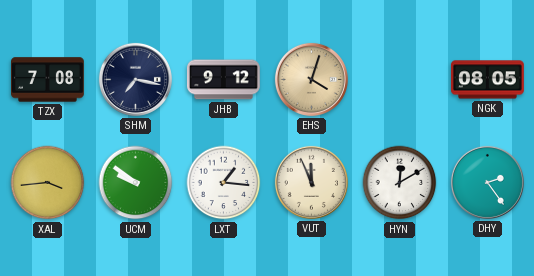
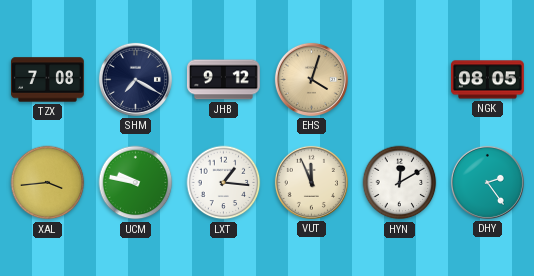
SHM: 7:17 -> 7:20
UCM: 9:51 -> 9:47
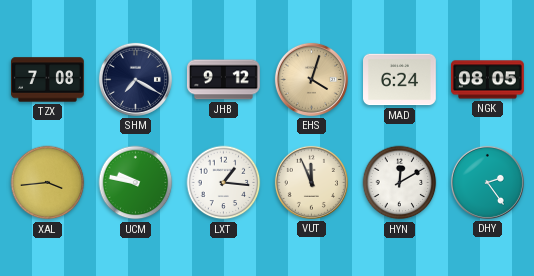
MAD: none -> 6:24
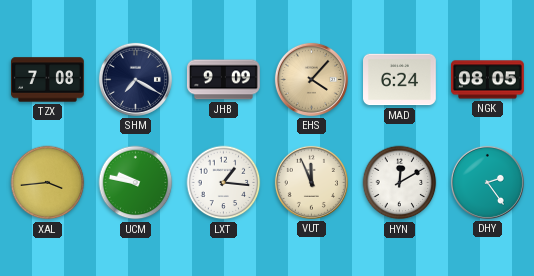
JHB: 9:12 -> 9:09
EHS: 4:03 -> 4:07
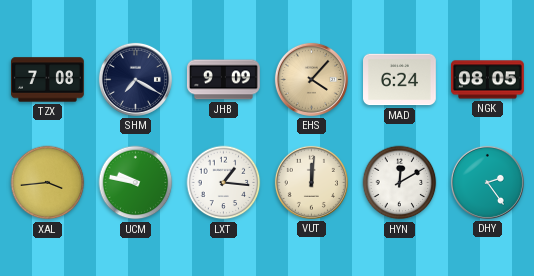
VUT: 11:56 -> 12:01
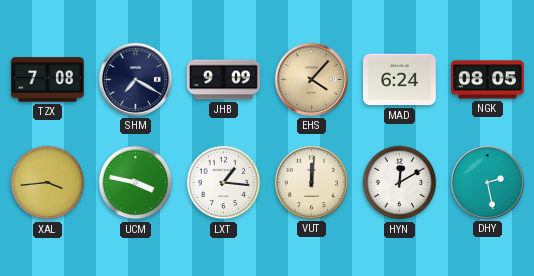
UCM: 9:47 -> 3:47
DHY: 2:24 -> 2:28
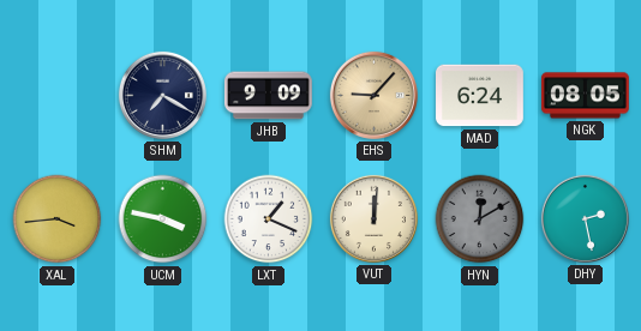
TZX: 7:08 -> none
EHS: 4:07 -> 9:07
LXT: 1:16 -> 1:19
HYN dial: white -> grey
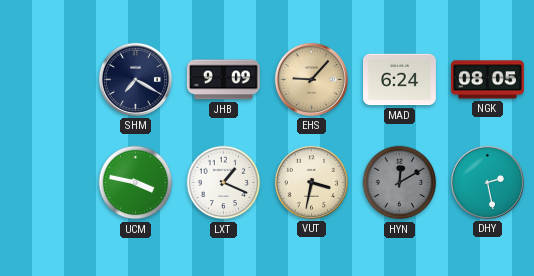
XAL: 3:44 -> none
VUT: 12:01 -> 3:32
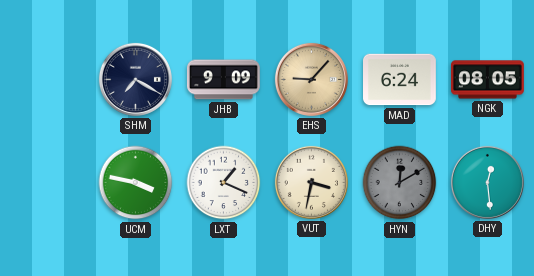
DHY: 2:28 -> 12:29
